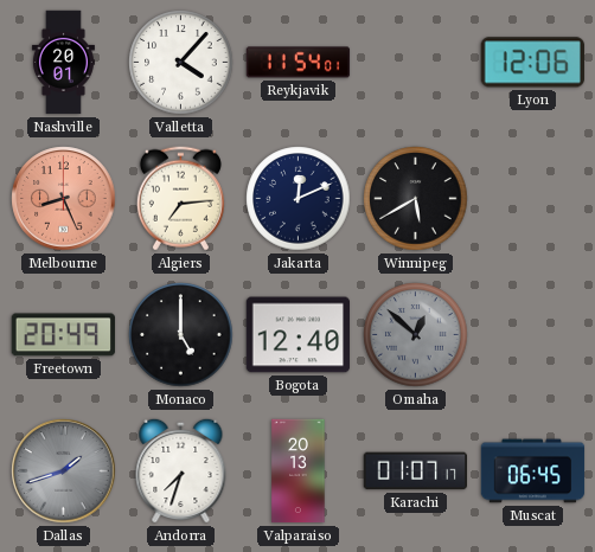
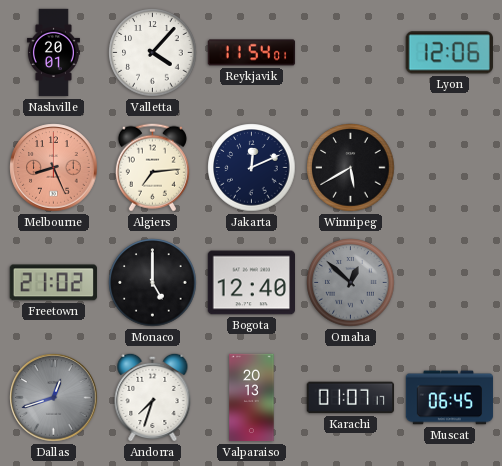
Freetown: 20:49 -> 21:02
Dallas: 1:42 -> 12:42
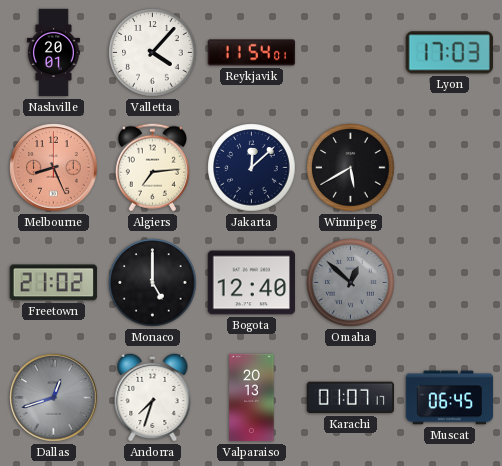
Lyon: 12:06 -> 17:03
Jakarta: 12:11 -> 12:08
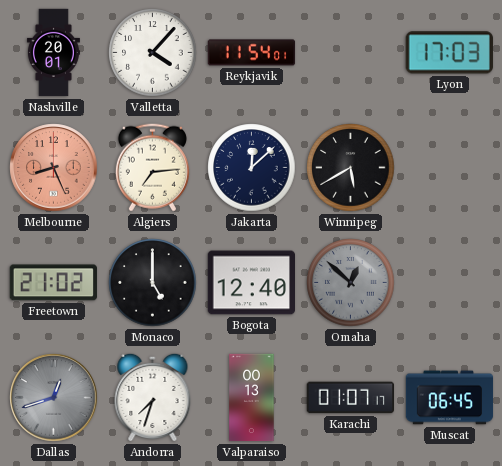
Valparaiso: 20:13 -> 00:13
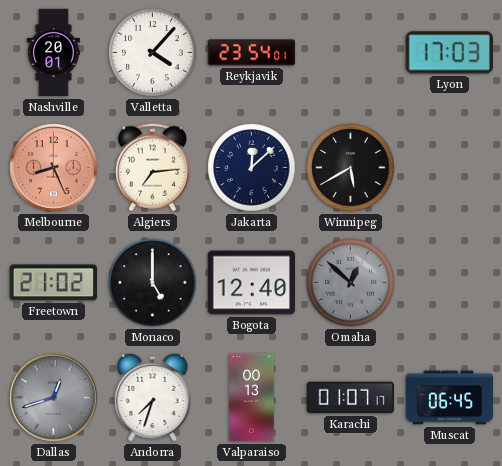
Reykjavik: 11:54 -> 23:54
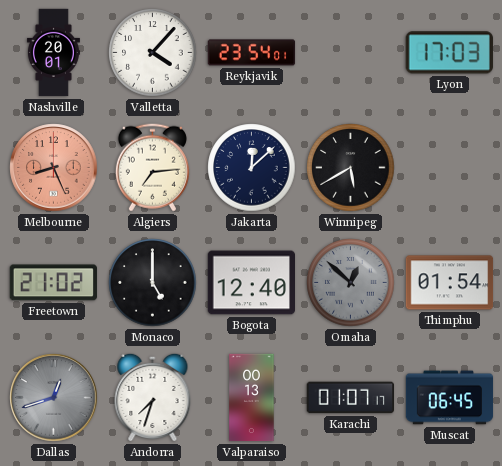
Thimphu: none -> 01:54
